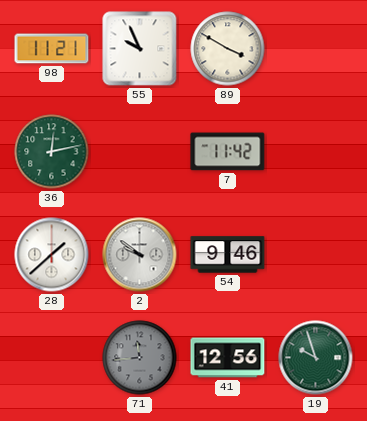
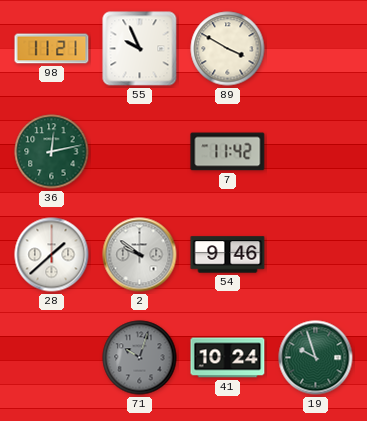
71: 11:44 -> 10:03
41: 12:56 -> 10:24
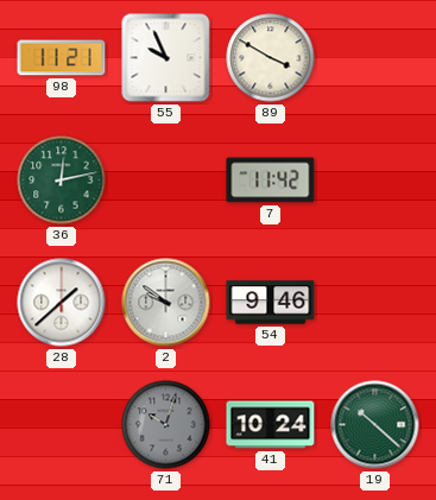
19: 9:57 -> 10:22
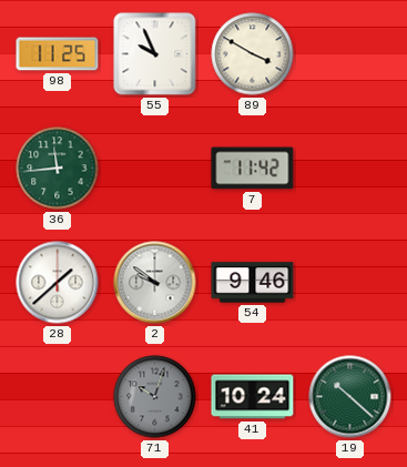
98: 11:21 -> 11:25
36: 12:13 -> 11:44
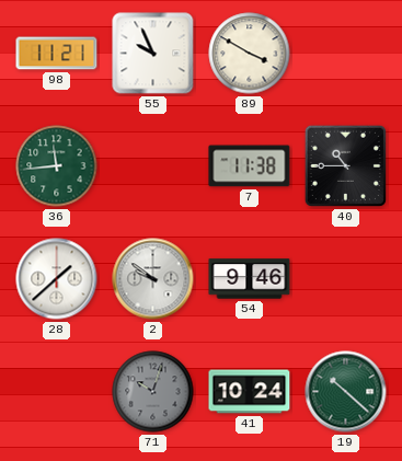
98: 11:25 -> 11:21
7: 11:42 -> 11:38
40: none -> 10:45
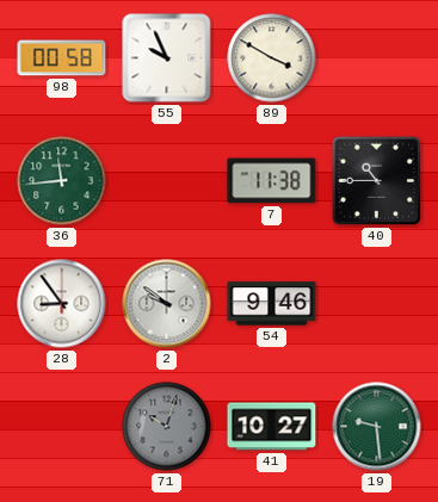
98: 11:21 -> 00:58
28: 1:38 -> 8:54
41: 10:24 -> 10:27
19: 10:22 -> 9:29
